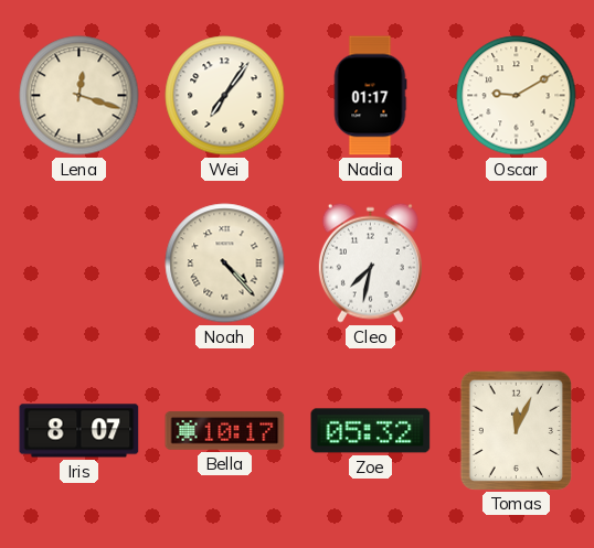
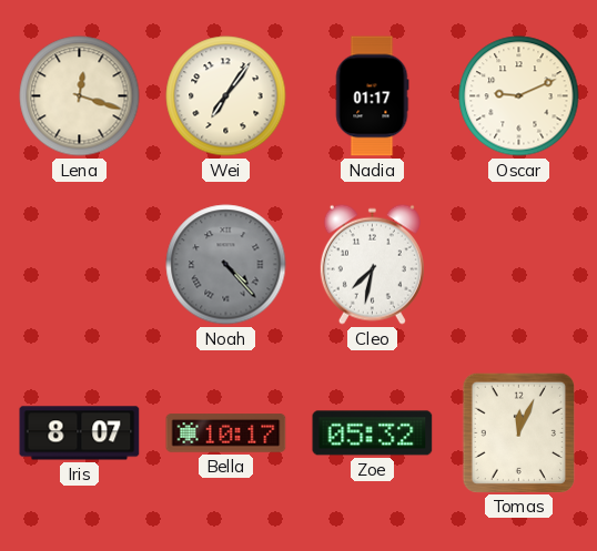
Oscar: 9:10 -> 9:11
Noah dial: cream -> grey
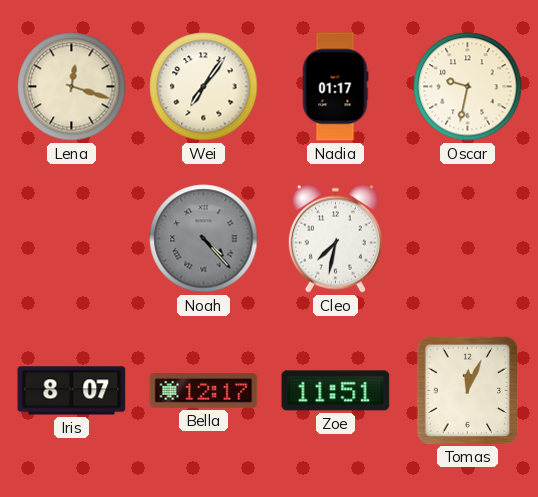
Oscar: 9:11 -> 9:32
Bella: 10:17 -> 12:17
Zoe: 05:32 -> 11:51
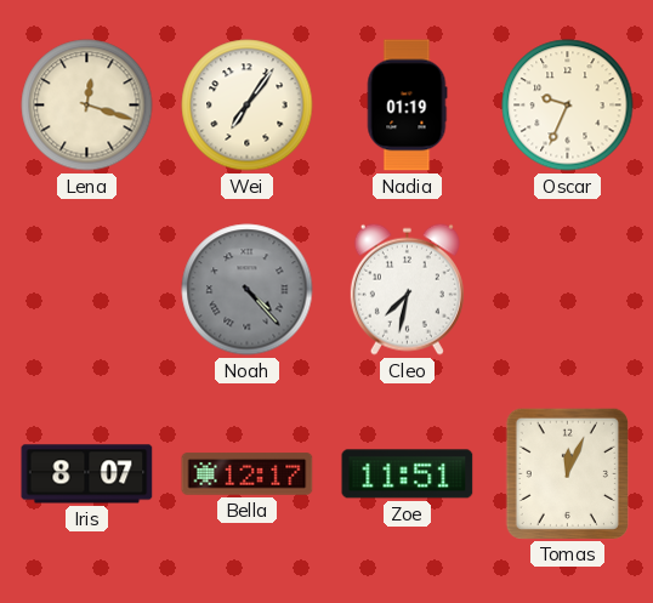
Nadia: 01:17 -> 01:19
Oscar: 9:32 -> 9:34
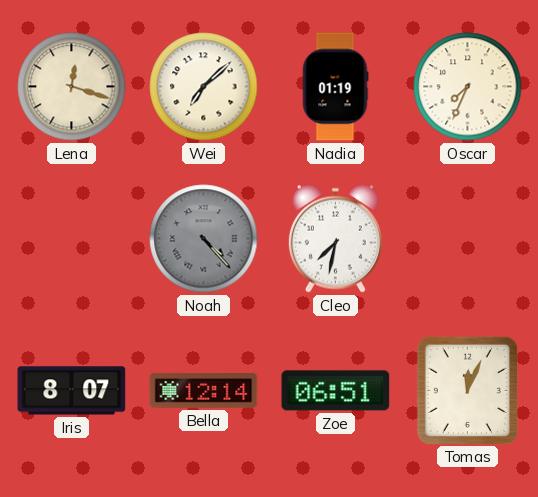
Wei: 7:06 -> 7:08
Oscar: 9:34 -> 7:34
Bella: 12:17 -> 12:14
Zoe: 11:51 -> 06:51
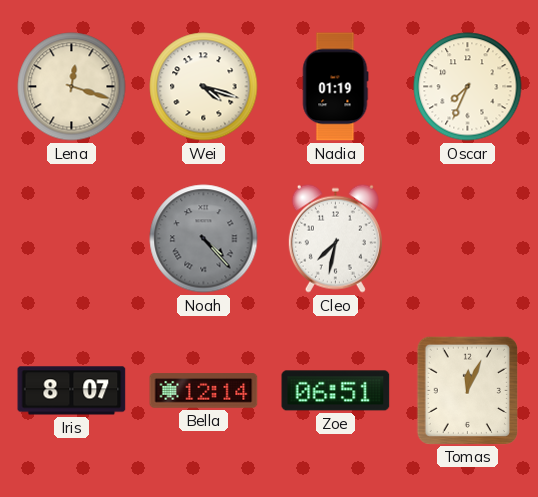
Wei: 7:08 -> 4:18
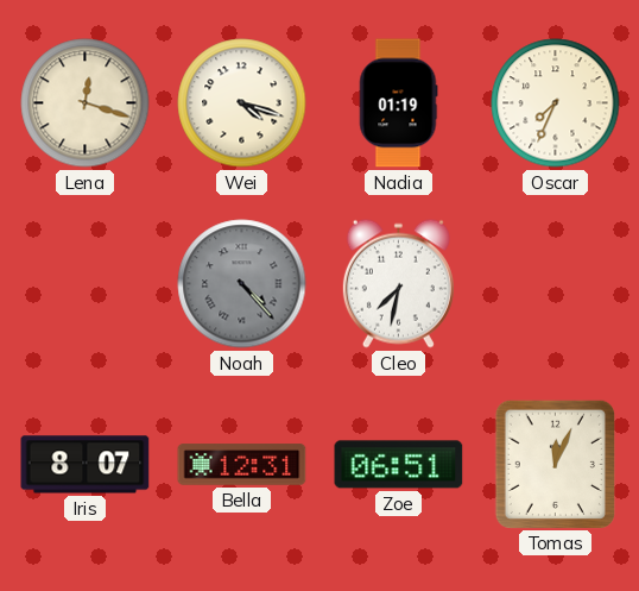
Bella: 12:14 -> 12:31
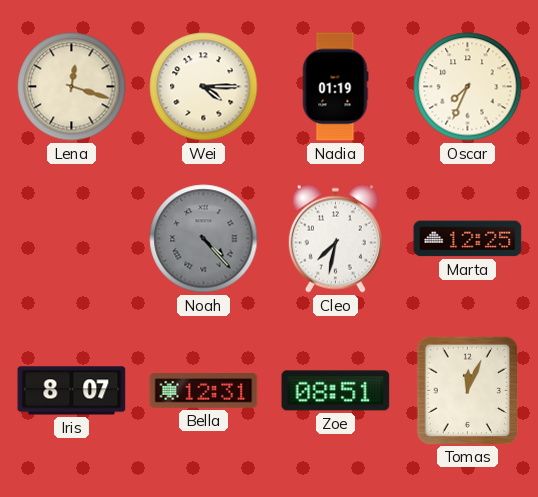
Wei: 4:18 -> 4:15
Marta: none -> 12:25
Zoe: 06:51 -> 08:51
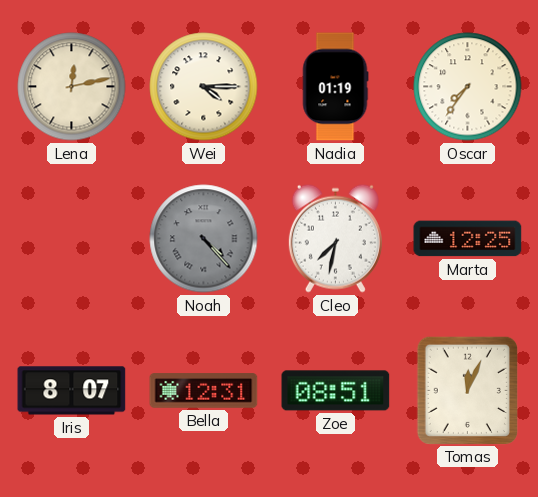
Lena: 12:18 -> 12:13
Oscar: 7:34 -> 7:36
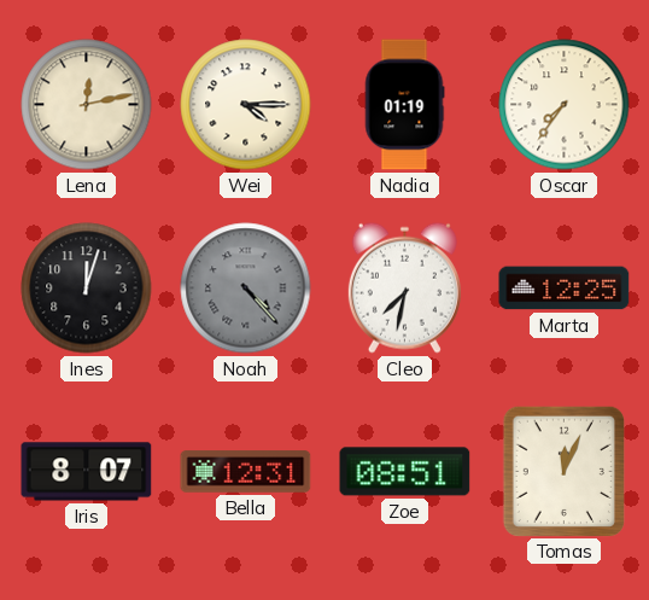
Ines: none -> 12:03
